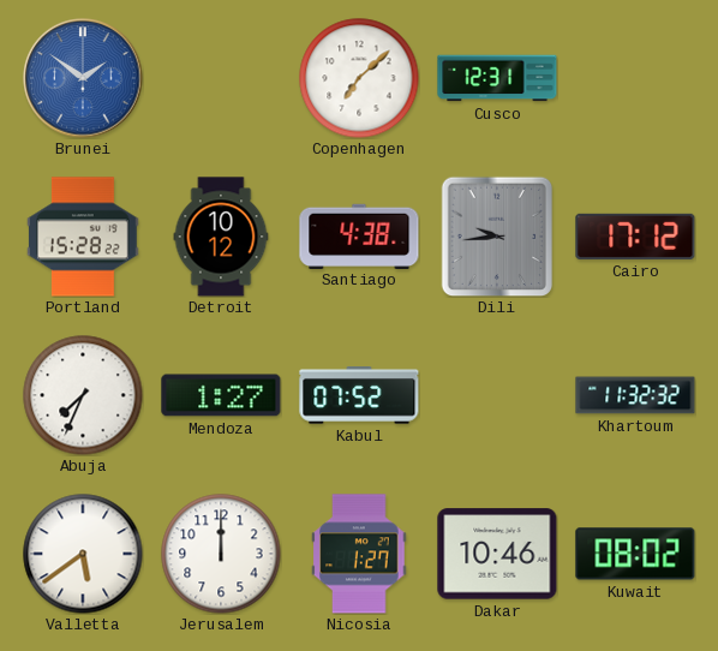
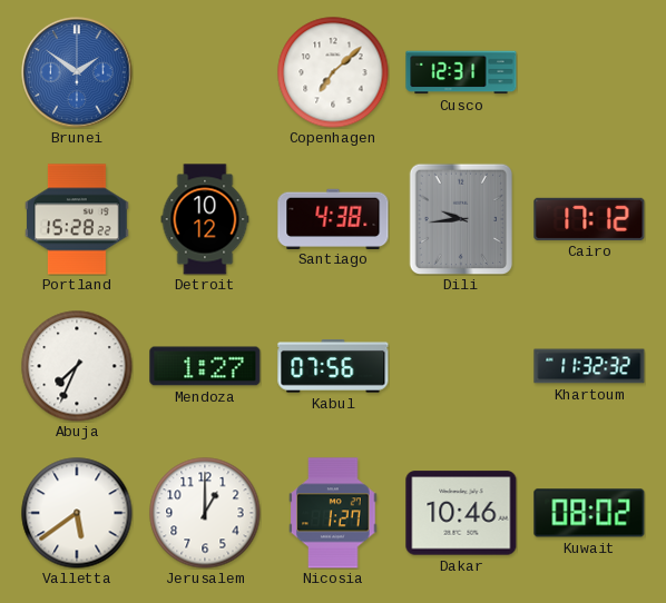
Kabul: 07:52 -> 07:56
Jerusalem: 12:00 -> 1:00
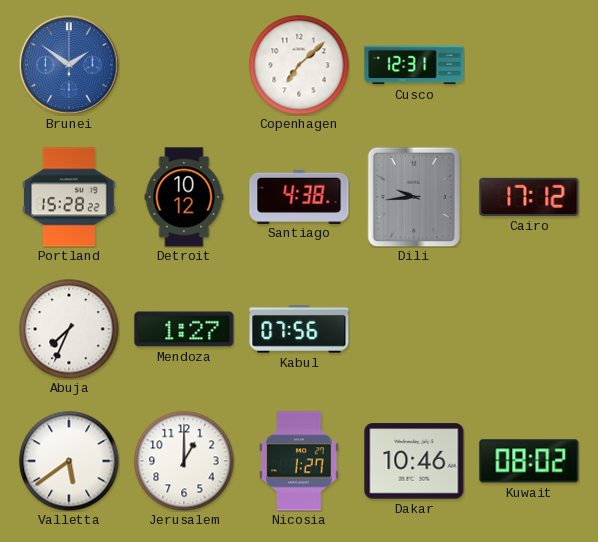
Khartoum: 11:32 -> none
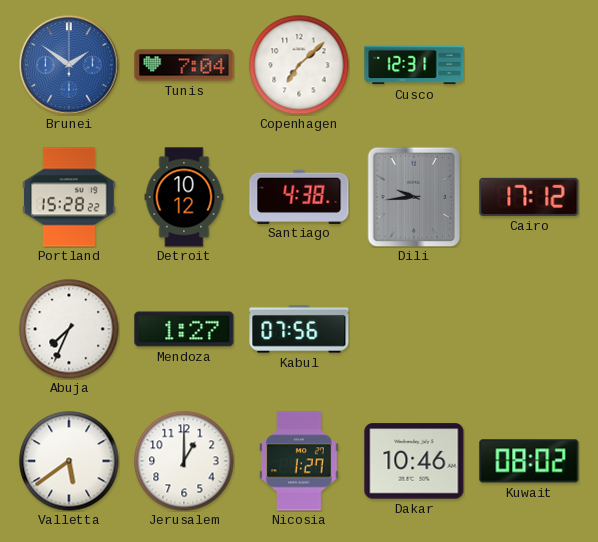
Tunis: none -> 7:04
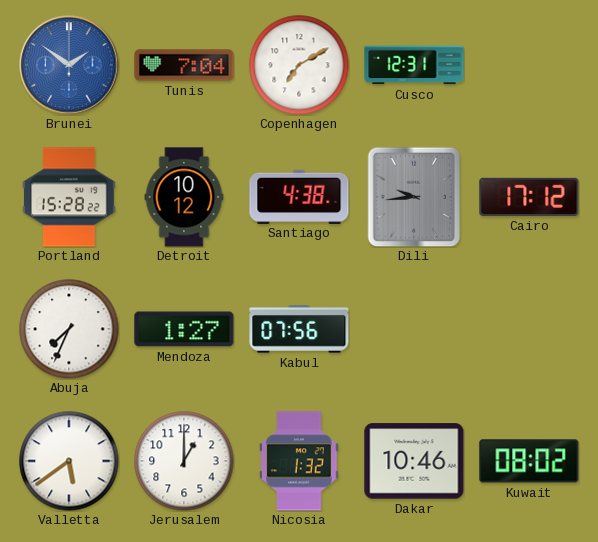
Copenhagen: 7:08 -> 7:10
Nicosia: 1:27 -> 1:32
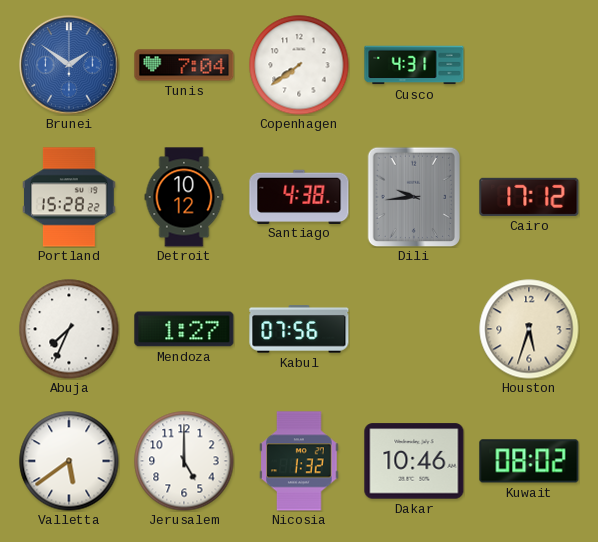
Copenhagen: 7:10 -> 7:39
Cusco: 12:31 -> 4:31
Houston: none -> 5:33
Jerusalem: 1:00 -> 5:00
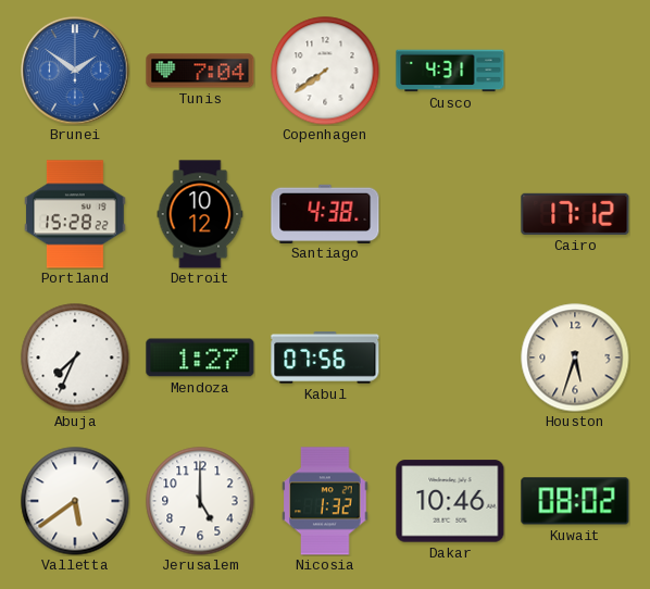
Dili: 9:44 -> none
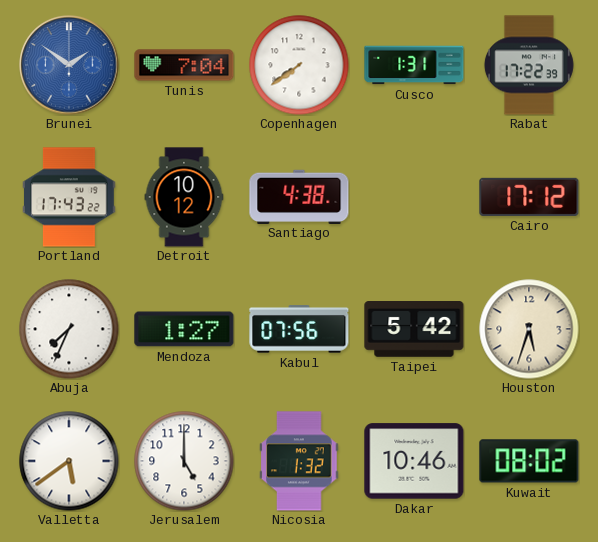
Cusco: 4:31 -> 1:31
Rabat: none -> 17:22
Portland: 15:28 -> 17:43
Taipei: none -> 5:42
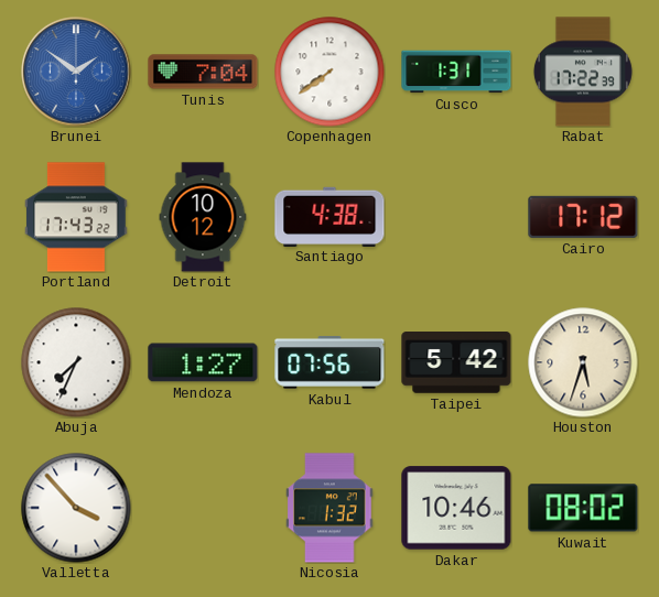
Valletta: 5:39 -> 3:53
Jerusalem: 5:00 -> none
